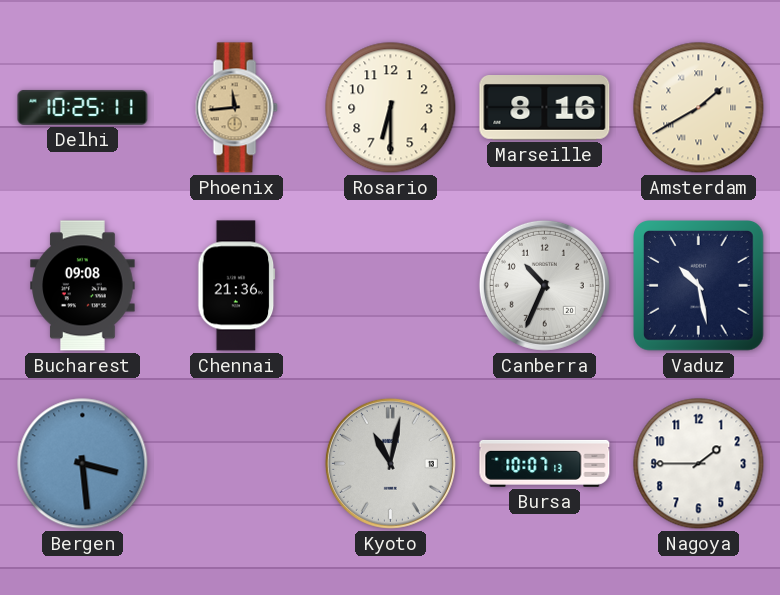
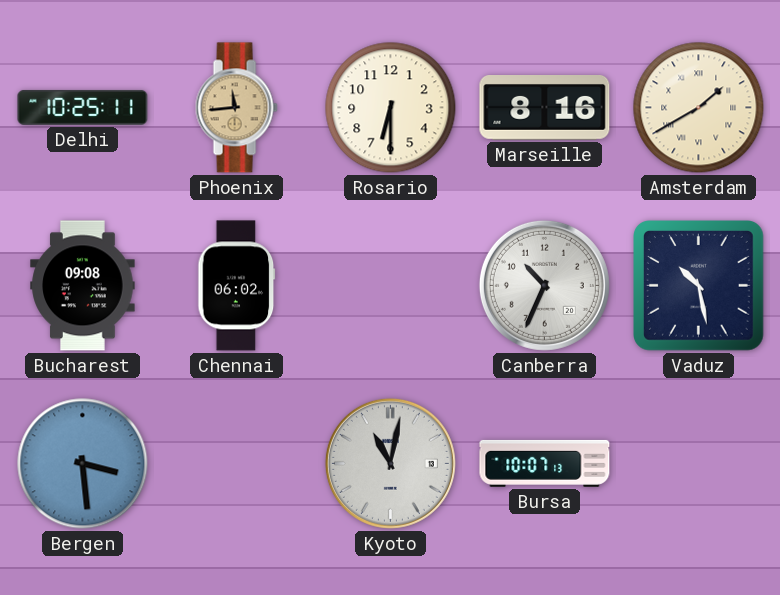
Chennai: 21:36 -> 06:02
Nagoya: 1:45 -> none
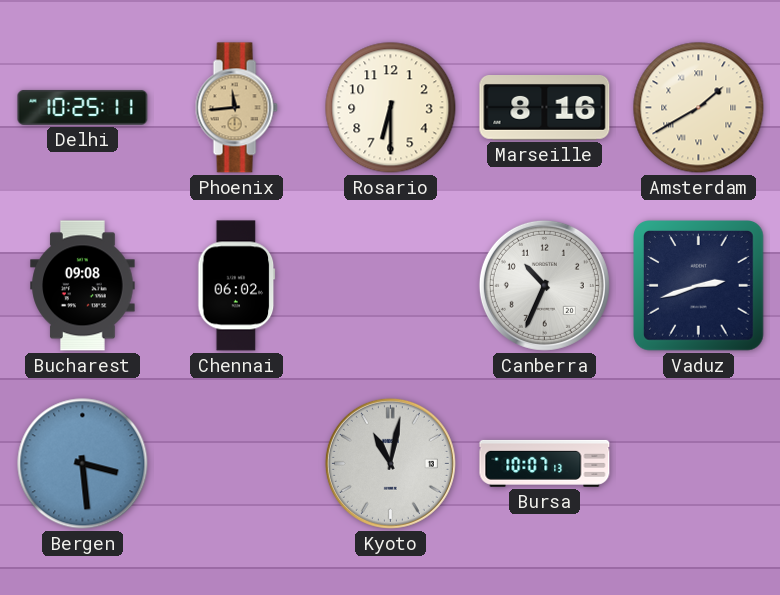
Vaduz: 10:28 -> 2:42
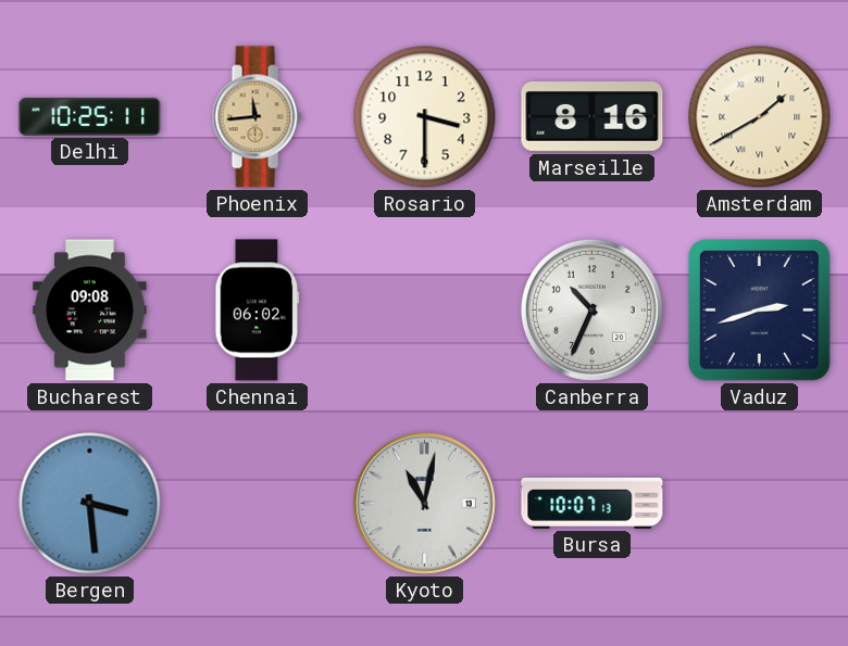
Rosario: 6:30 -> 3:30
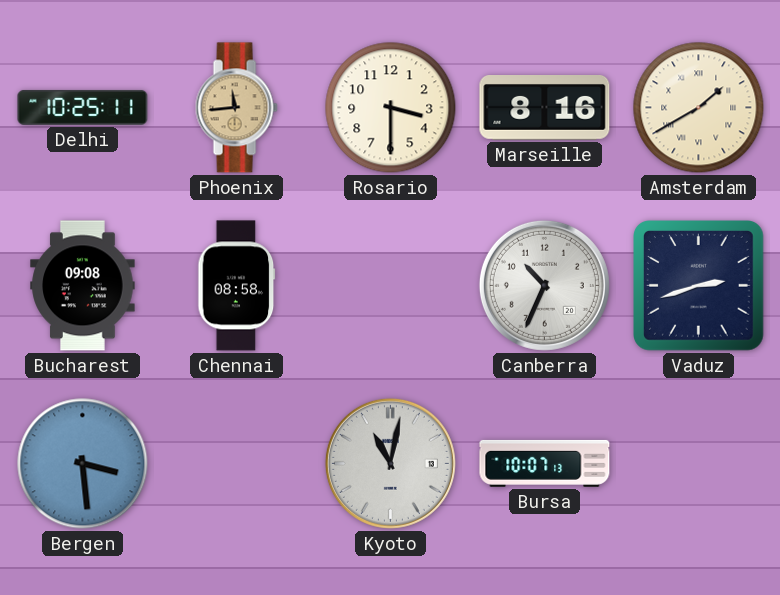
Chennai: 06:02 -> 08:58
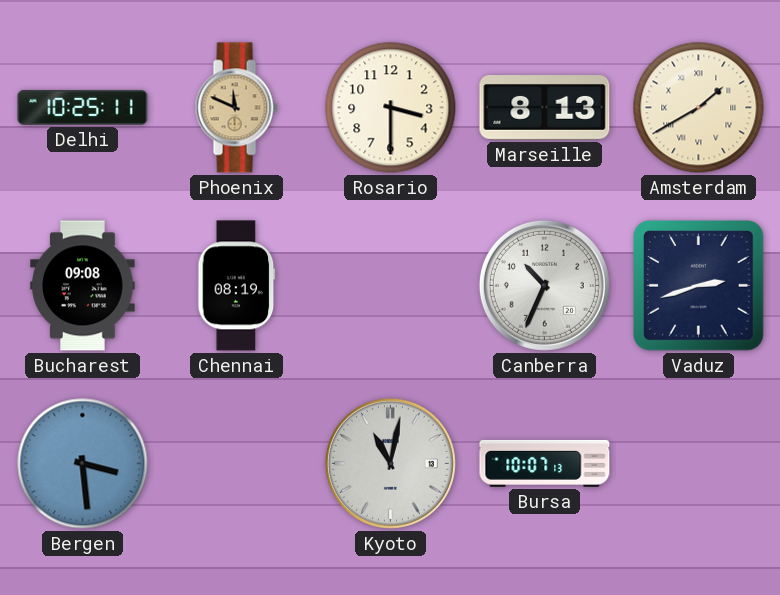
Phoenix: 11:44 -> 11:49
Marseille: 8:16 -> 8:13
Chennai: 08:58 -> 08:19
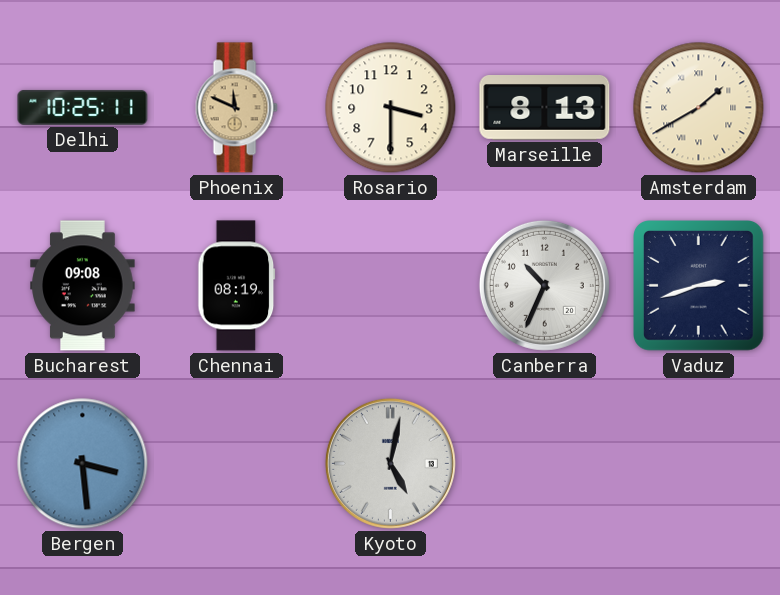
Kyoto: 11:02 -> 5:02
Bursa: 10:07 -> none
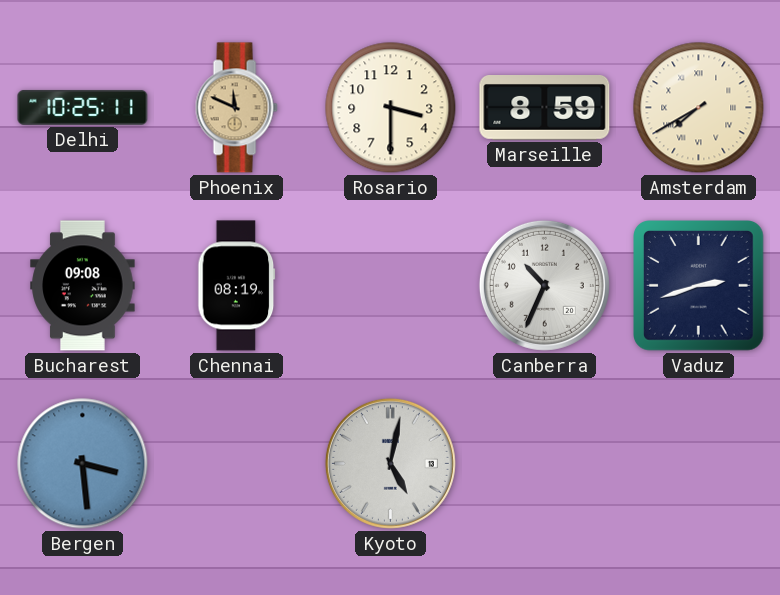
Marseille: 8:13 -> 8:59
Amsterdam: 1:40 -> 7:40
